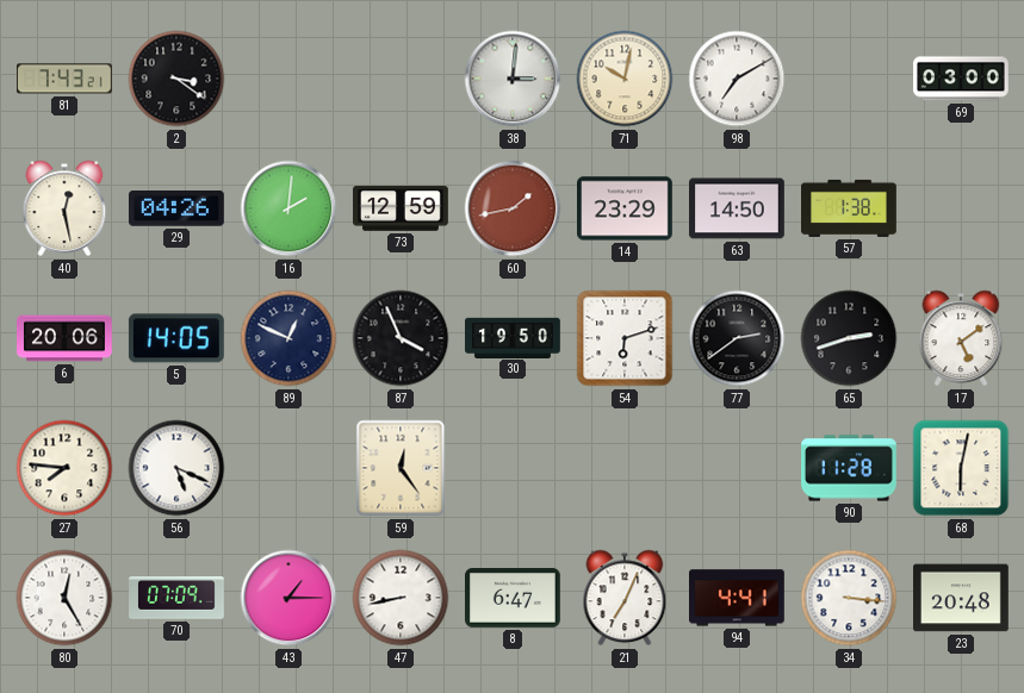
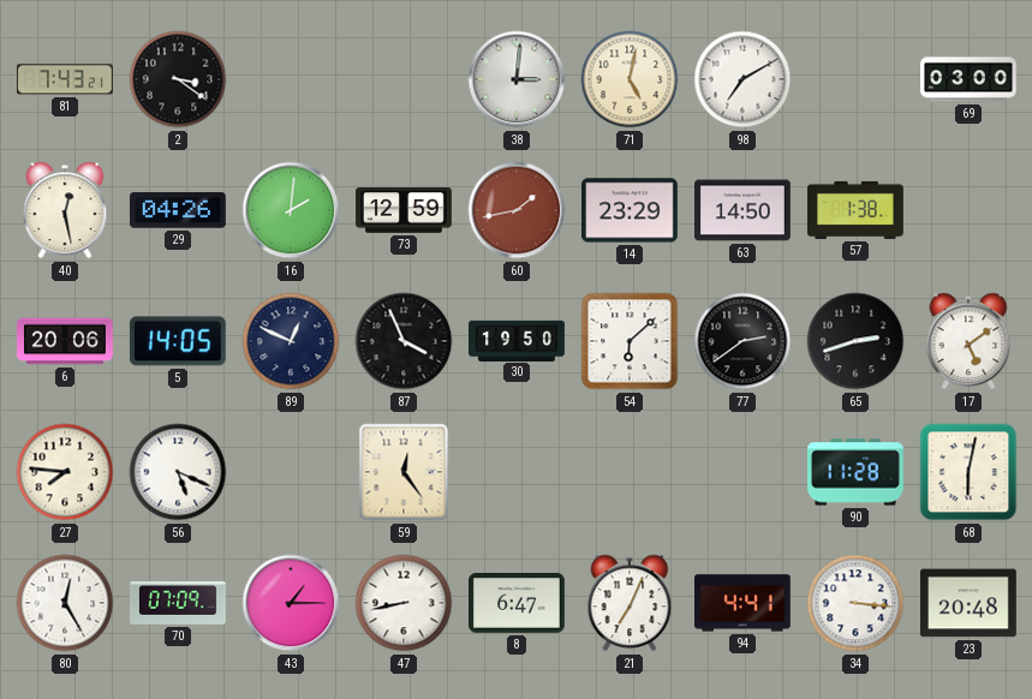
71: 10:02 -> 5:02
54: 6:12 -> 6:08
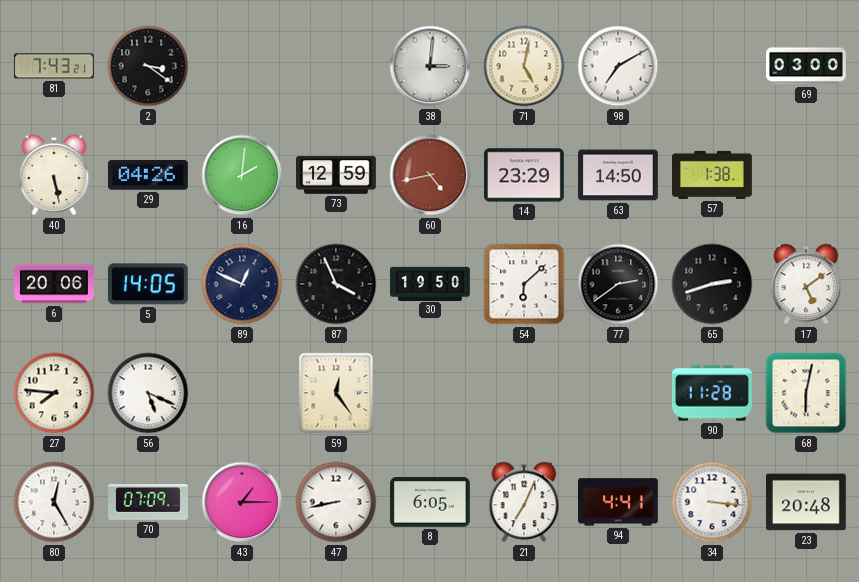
40: 12:28 -> 5:28
60: 1:43 -> 4:43
8: 6:47 -> 6:05
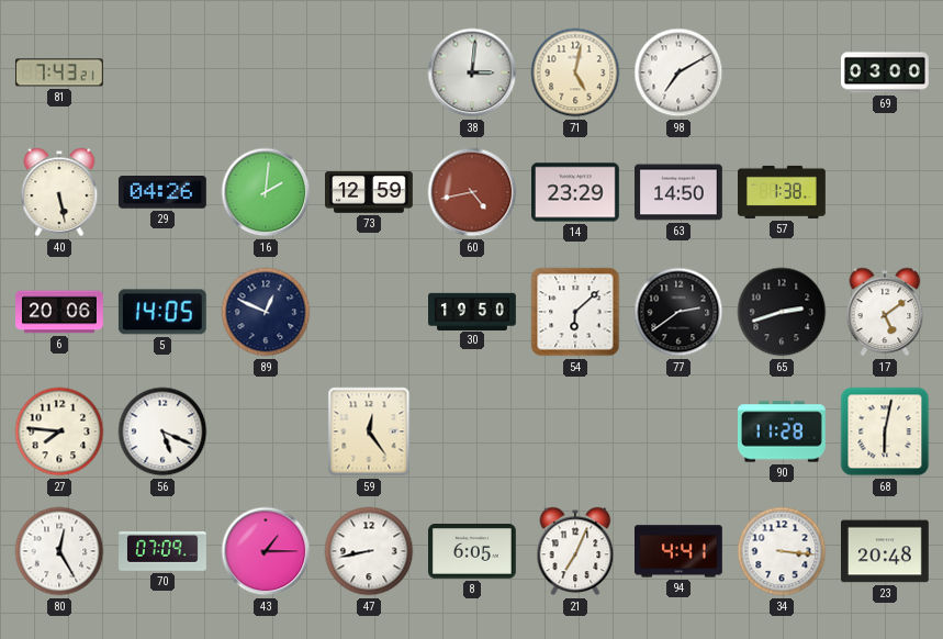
2: 3:21 -> none
87: 3:56 -> none
